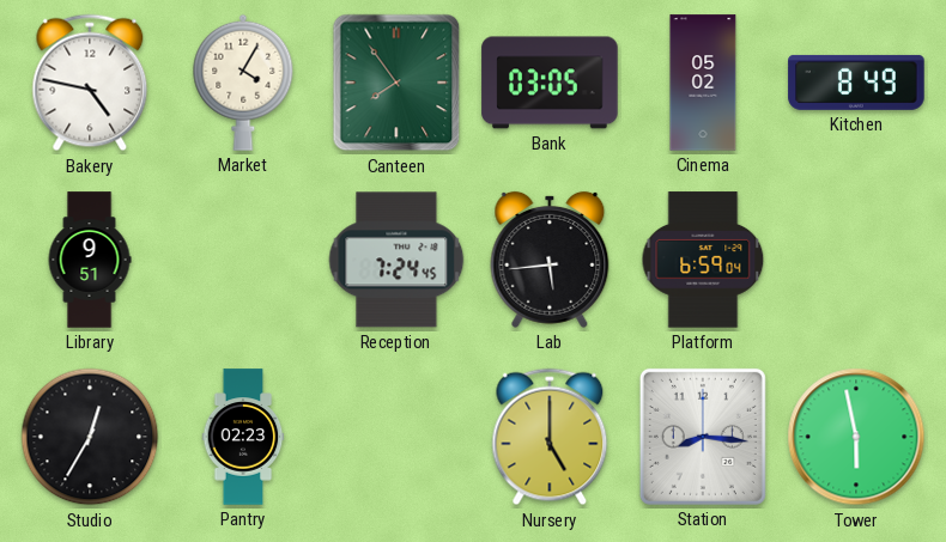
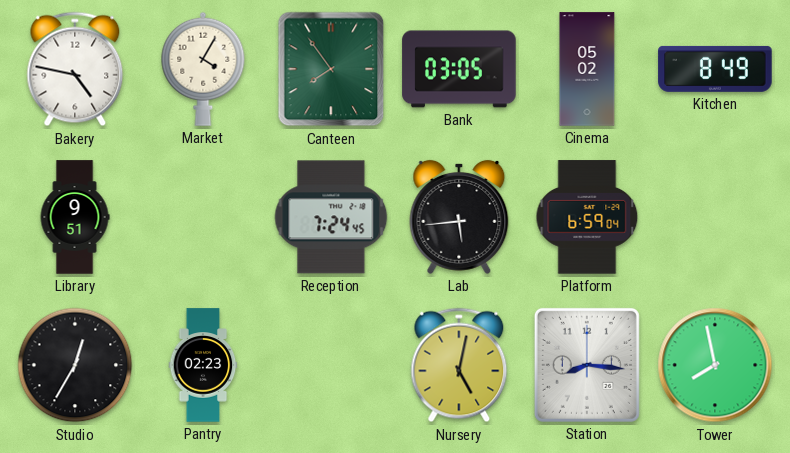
Nursery: 5:00 -> 5:02
Tower: 5:58 -> 7:58
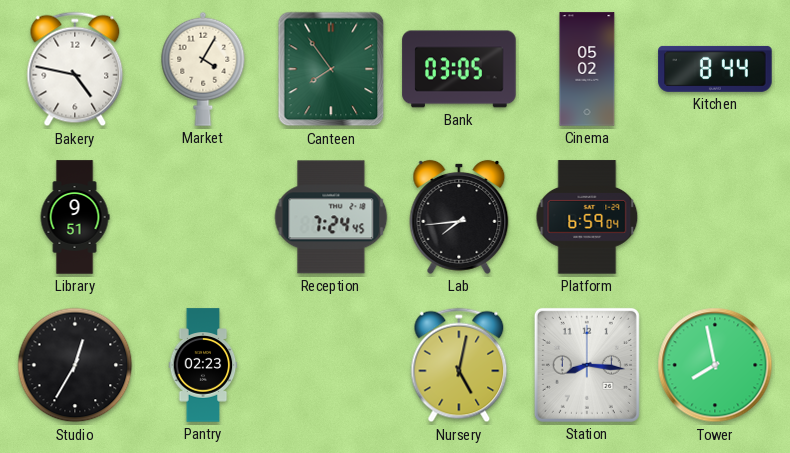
Kitchen: 8:49 -> 8:44
Lab: 5:44 -> 7:44
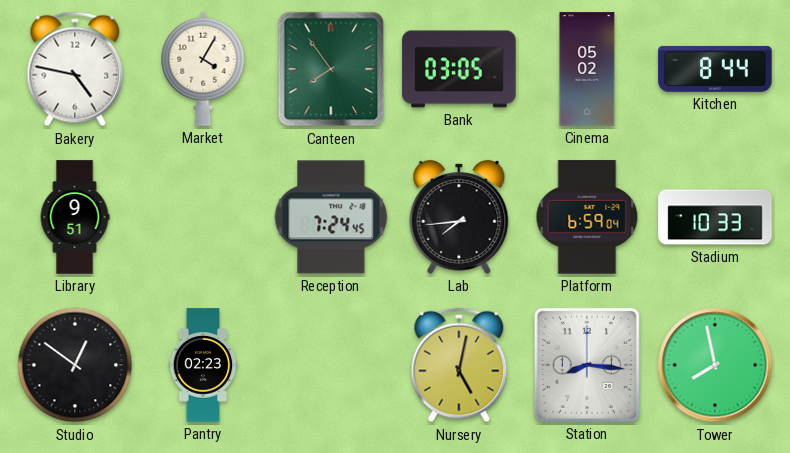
Stadium: none -> 10:33
Studio: 12:35 -> 12:51
